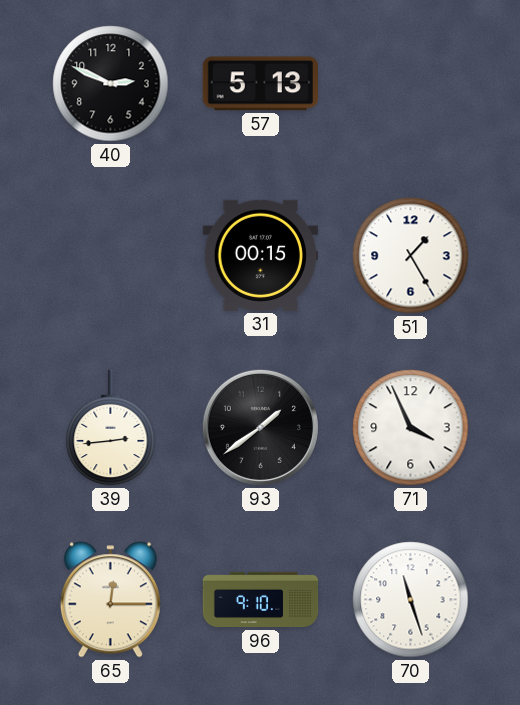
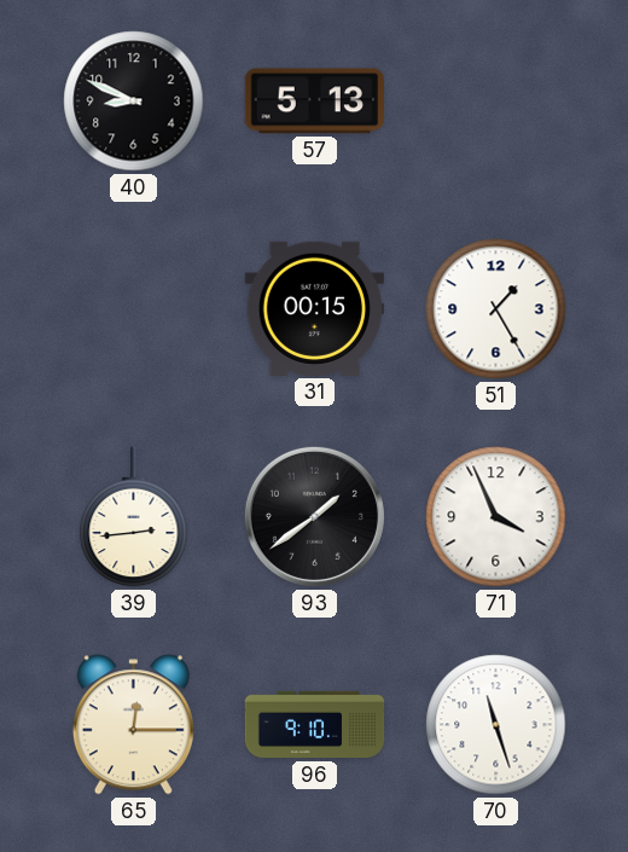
40: 2:49 -> 8:49
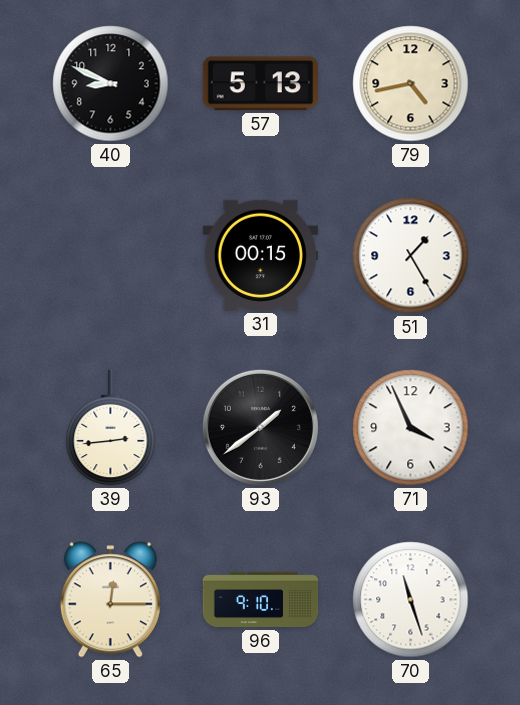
79: none -> 4:43
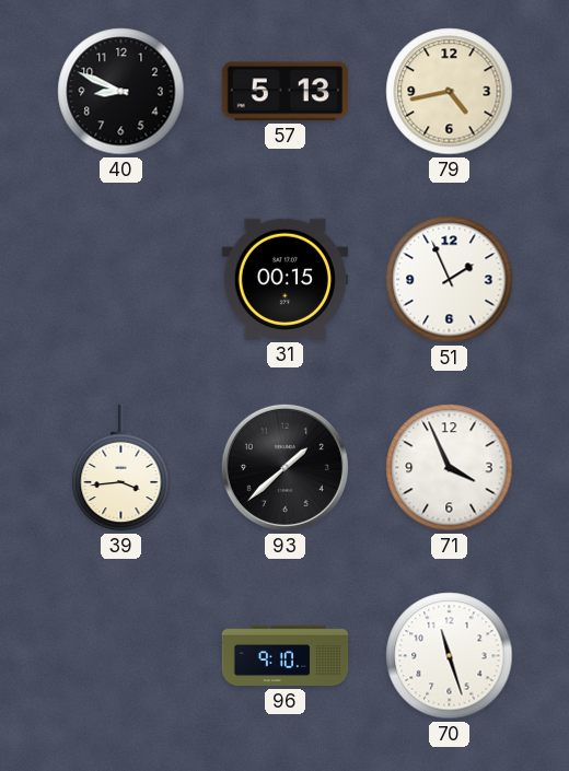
51: 1:25 -> 1:56
39: 2:44 -> 3:44
93: 1:39 -> 1:38
65: 12:15 -> none
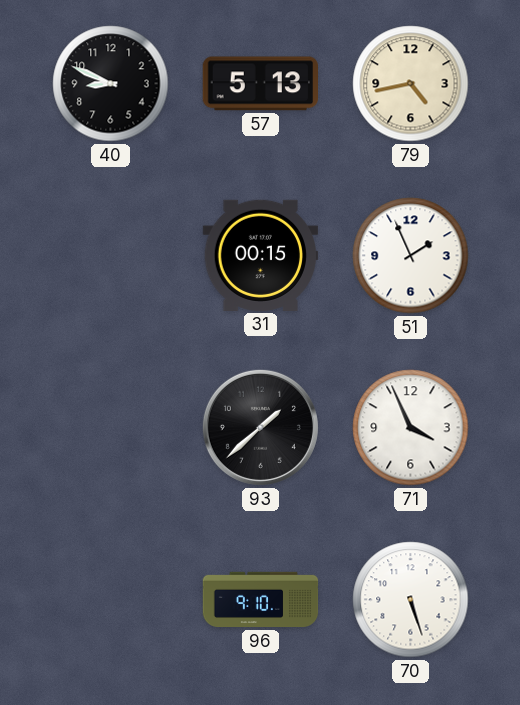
39: 3:44 -> none
70: 11:27 -> 5:27
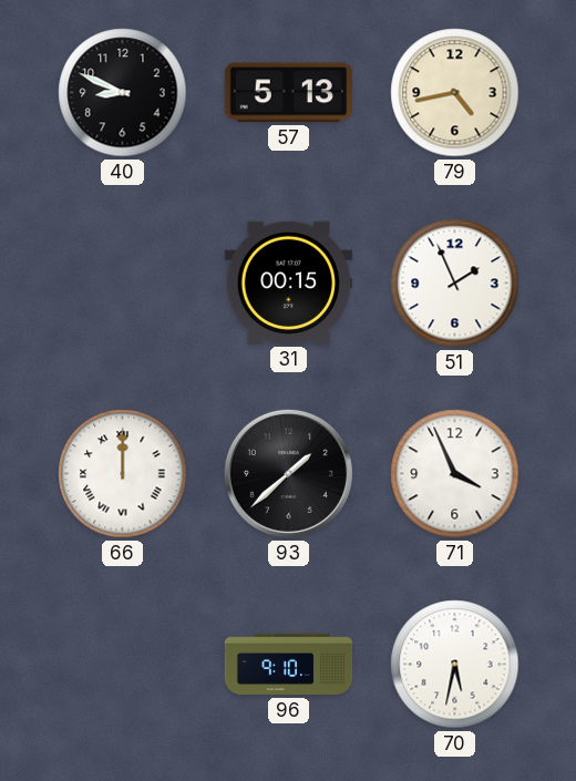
66: none -> 12:00
70: 5:27 -> 5:32
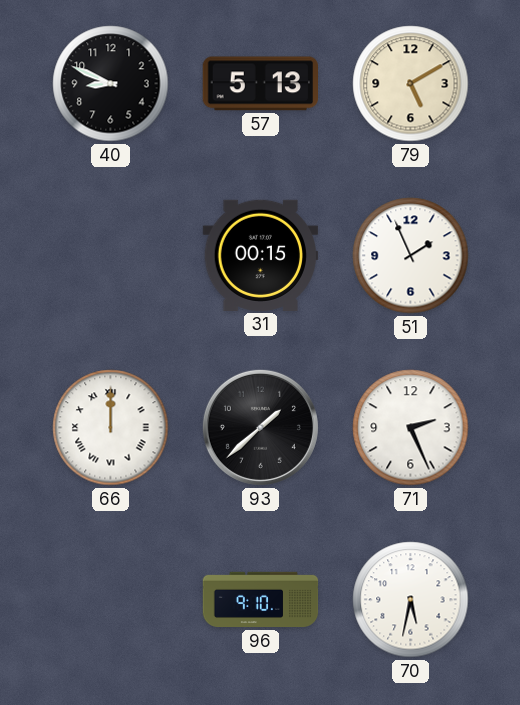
79: 4:43 -> 5:10
71: 3:56 -> 2:26
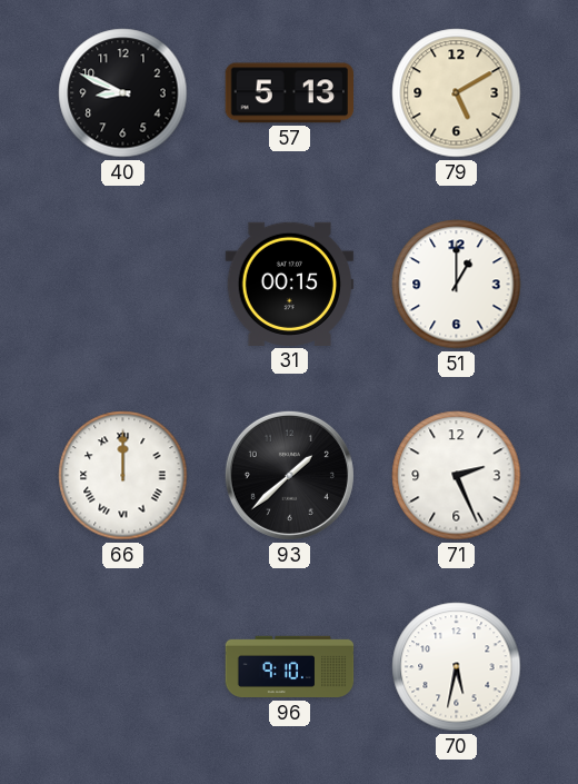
51: 1:56 -> 1:00
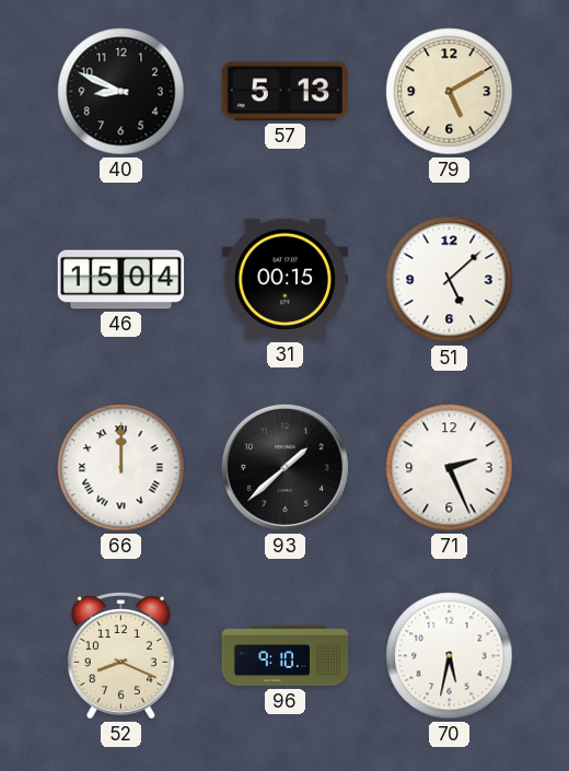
46: none -> 15:04
51: 1:00 -> 5:08
52: none -> 8:19
